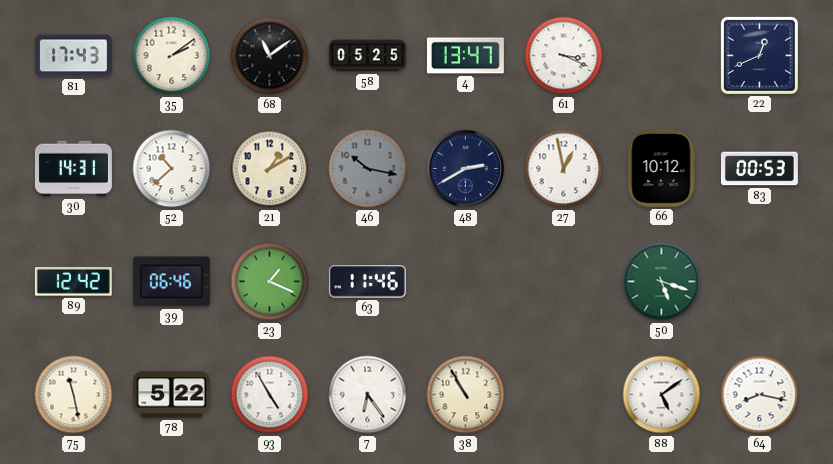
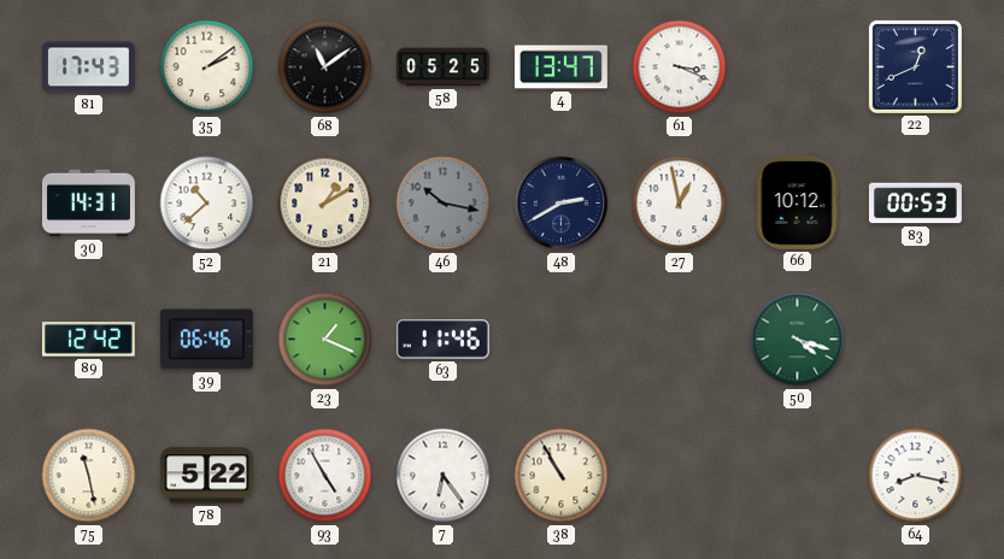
50: 5:18 -> 4:18
88: 5:09 -> none
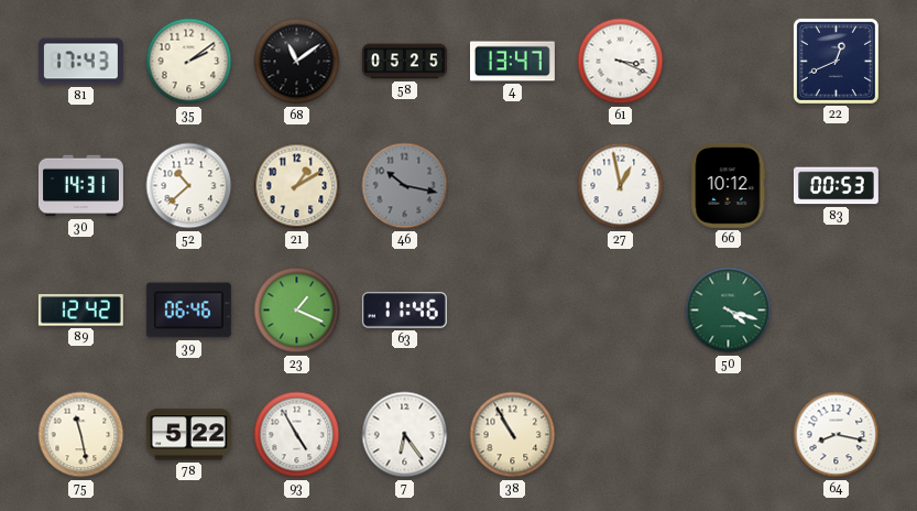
48: 2:40 -> none
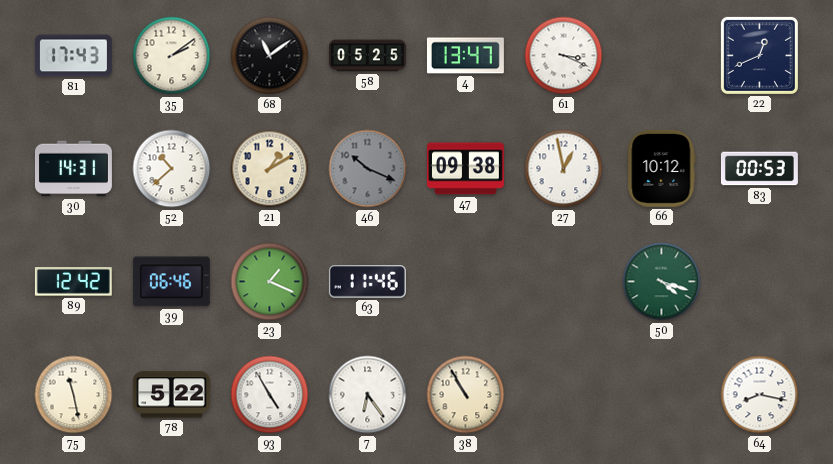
46: 10:17 -> 10:19
47: none -> 09:38
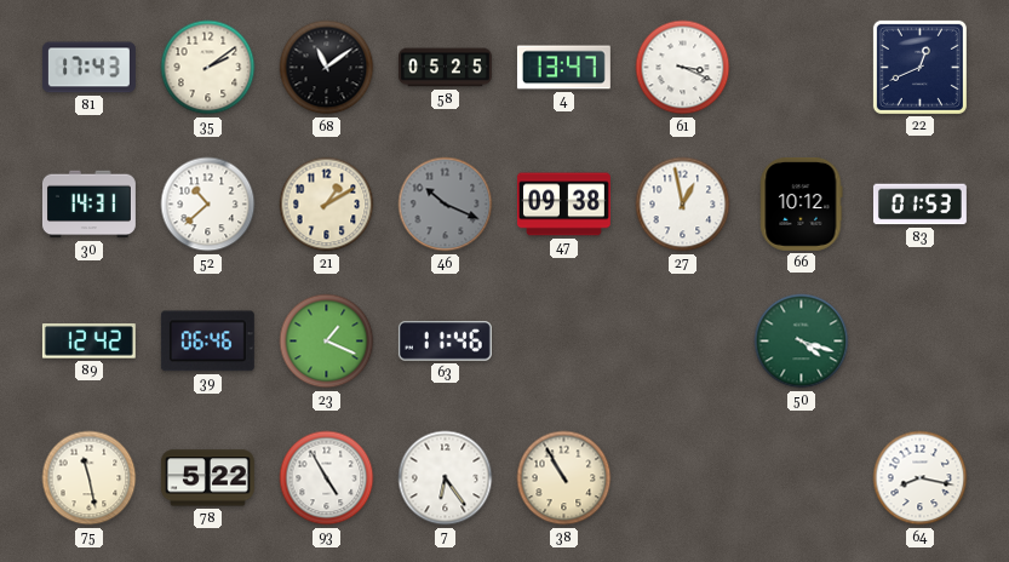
83: 00:53 -> 01:53
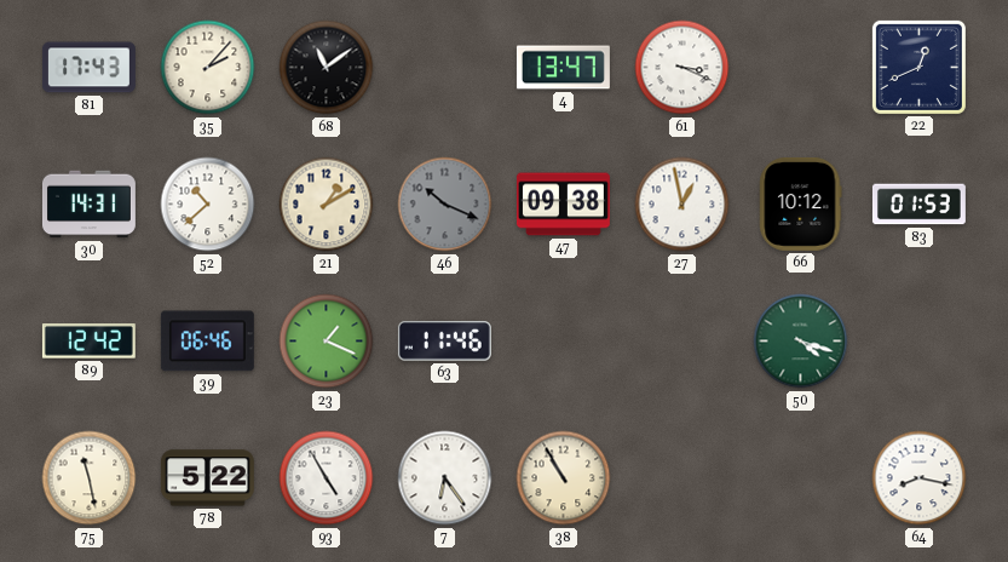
35: 2:09 -> 2:07
58: 05:25 -> none
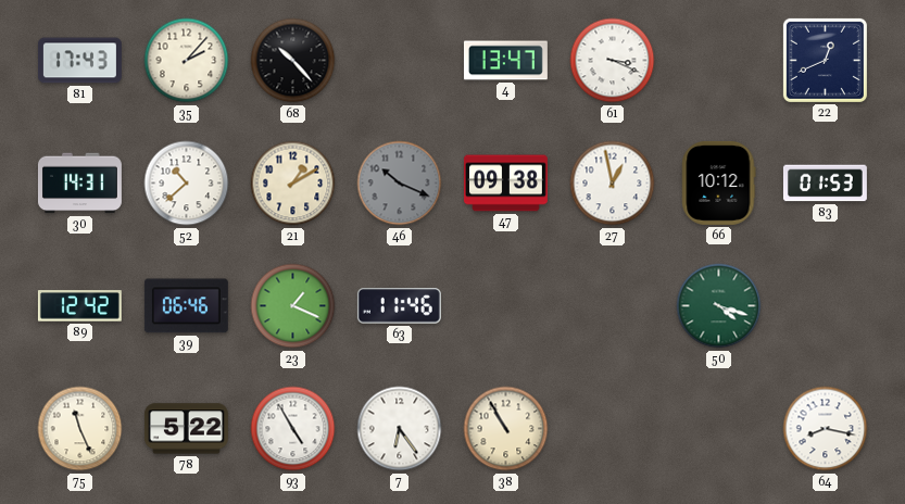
68: 11:09 -> 10:23
75: 11:28 -> 11:26
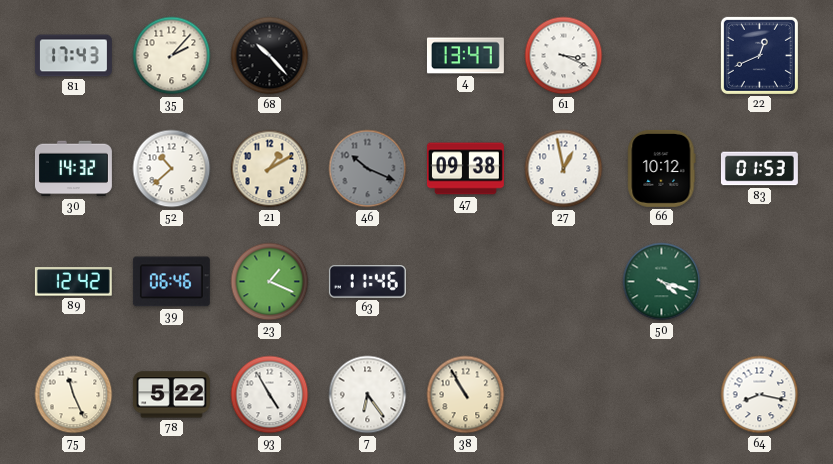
30: 14:31 -> 14:32
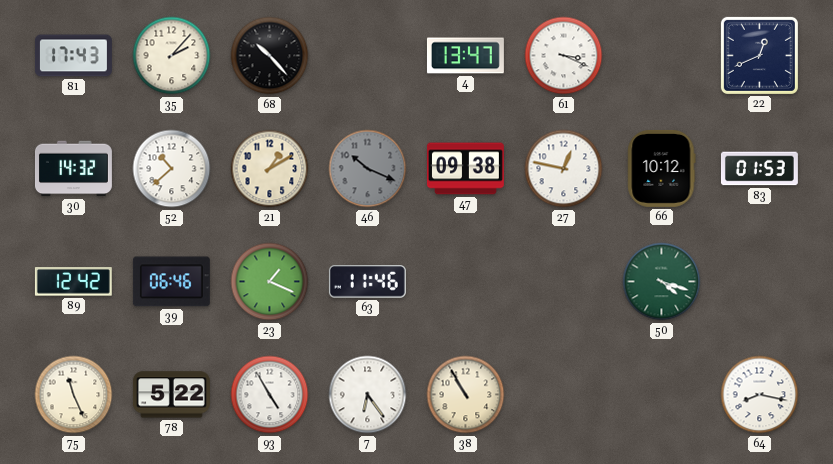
27: 12:58 -> 12:47
